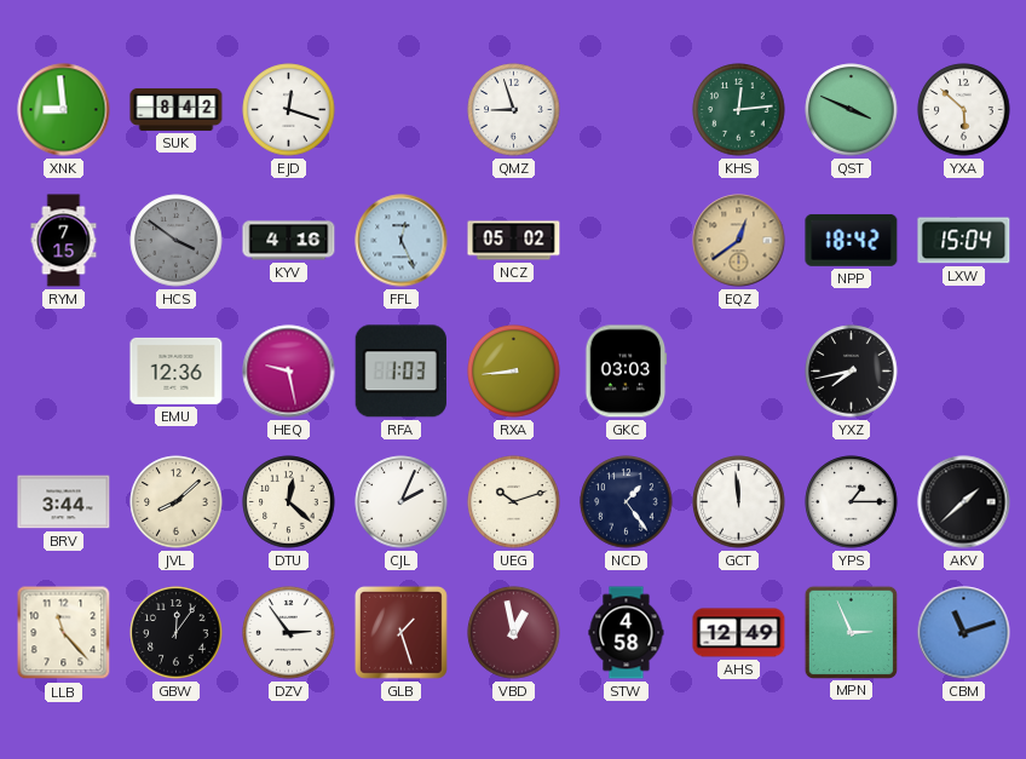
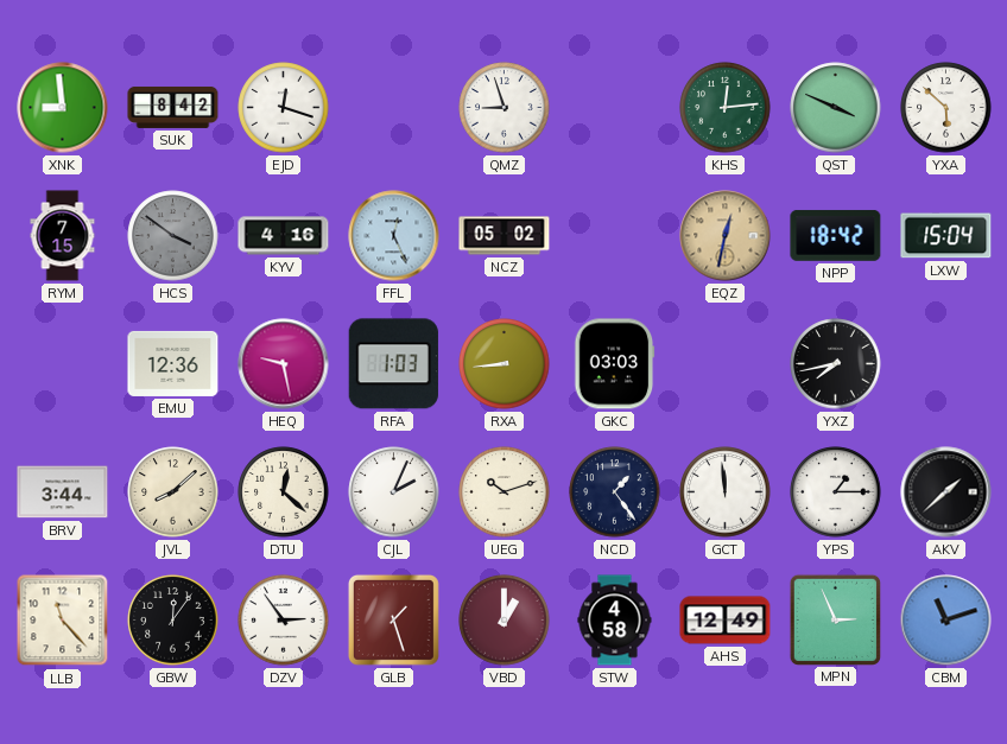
EQZ: 12:39 -> 12:32
VBD: 12:58 -> 1:00
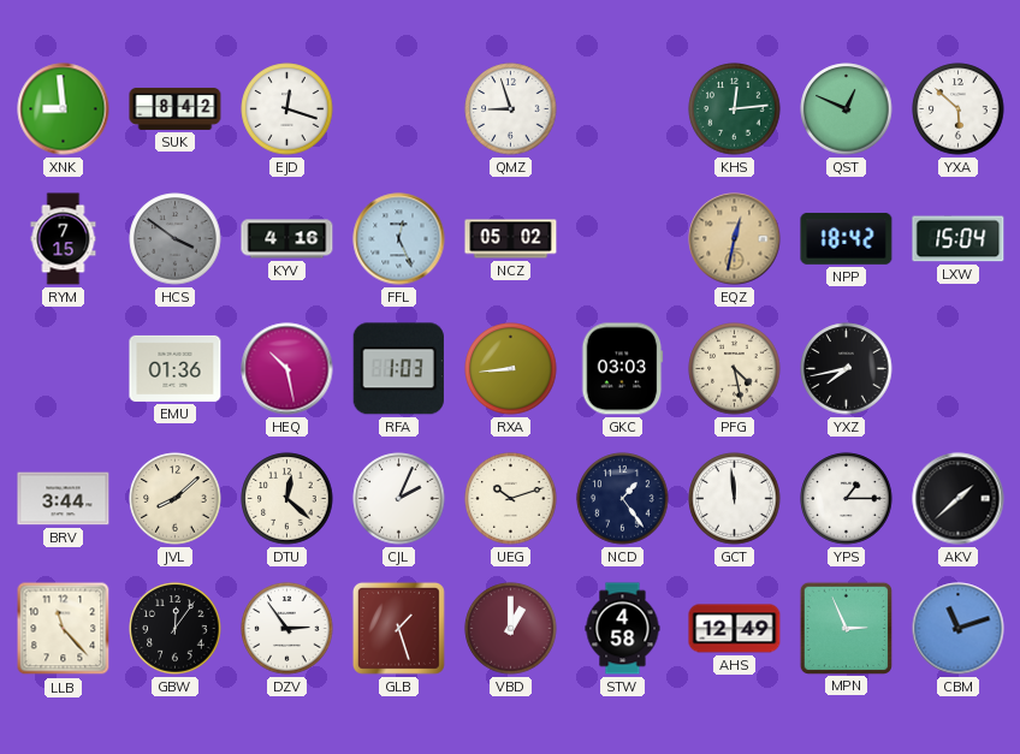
QST: 3:49 -> 12:49
EMU: 12:36 -> 01:36
HEQ: 9:28 -> 10:28
PFG: none -> 4:28
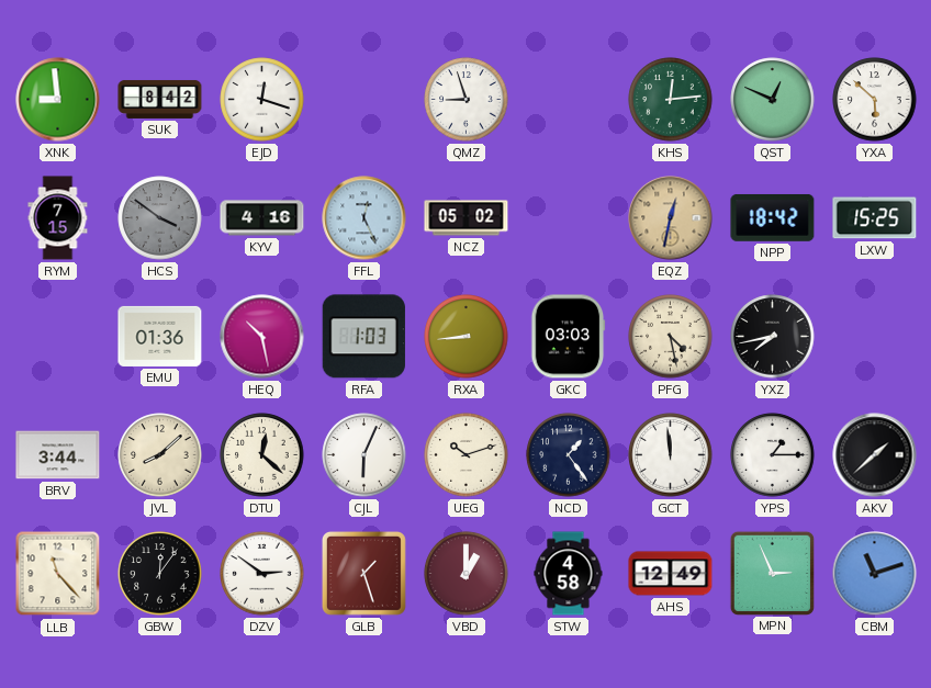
LXW: 15:04 -> 15:25
CJL: 2:04 -> 6:04
DZV: 2:54 -> 2:51
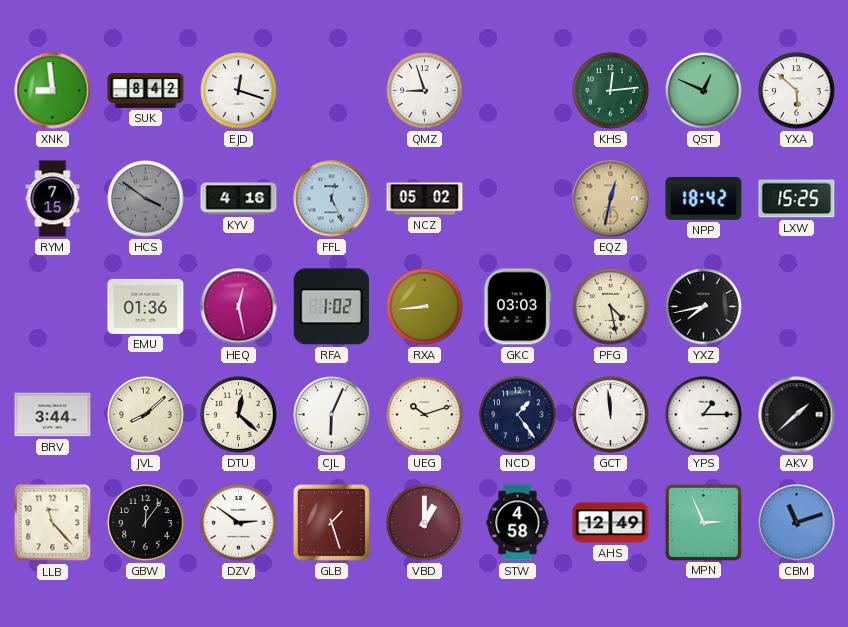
HEQ: 10:28 -> 12:28
RFA: 1:03 -> 1:02
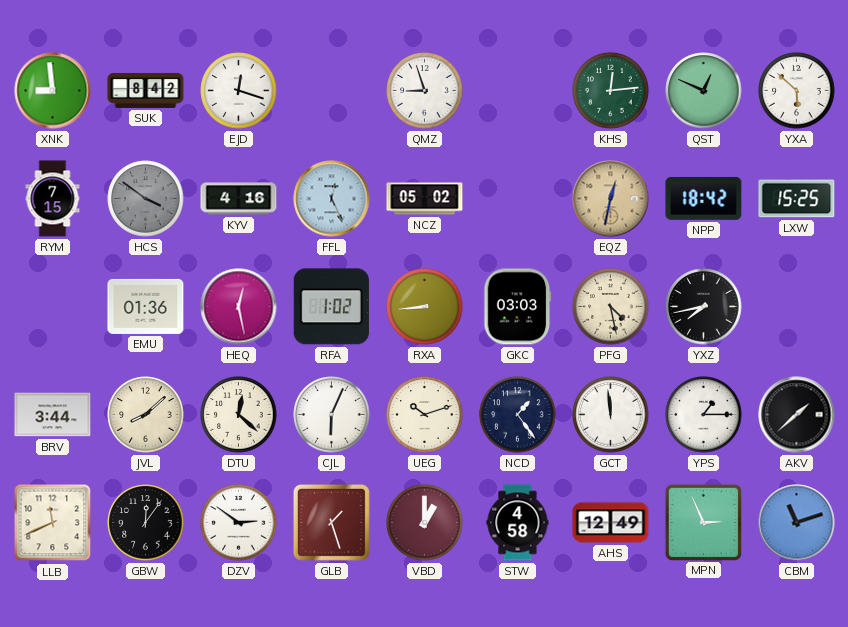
LLB: 11:23 -> 11:41
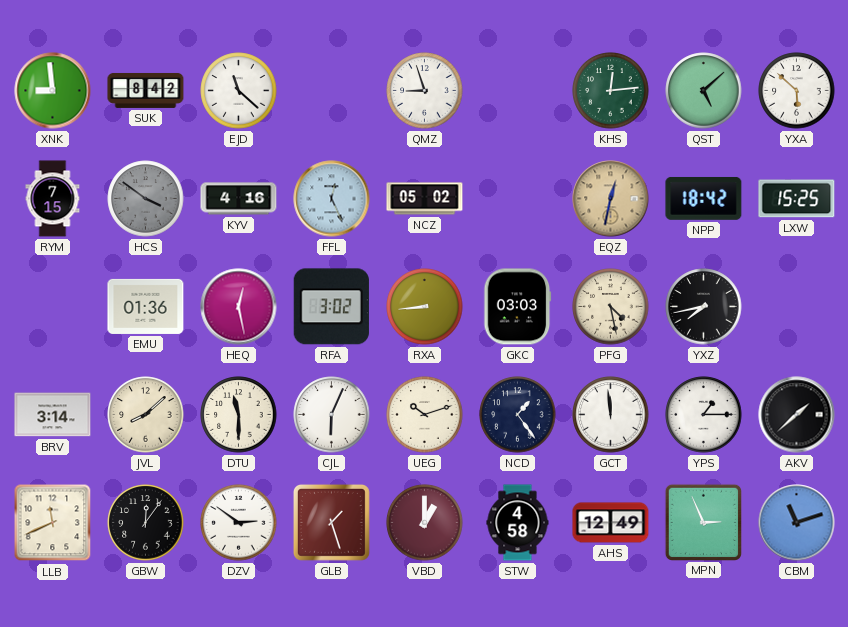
EJD: 12:18 -> 11:22
QST: 12:49 -> 5:08
RFA: 1:02 -> 3:02
BRV: 3:44 -> 3:14
DTU: 12:22 -> 11:30
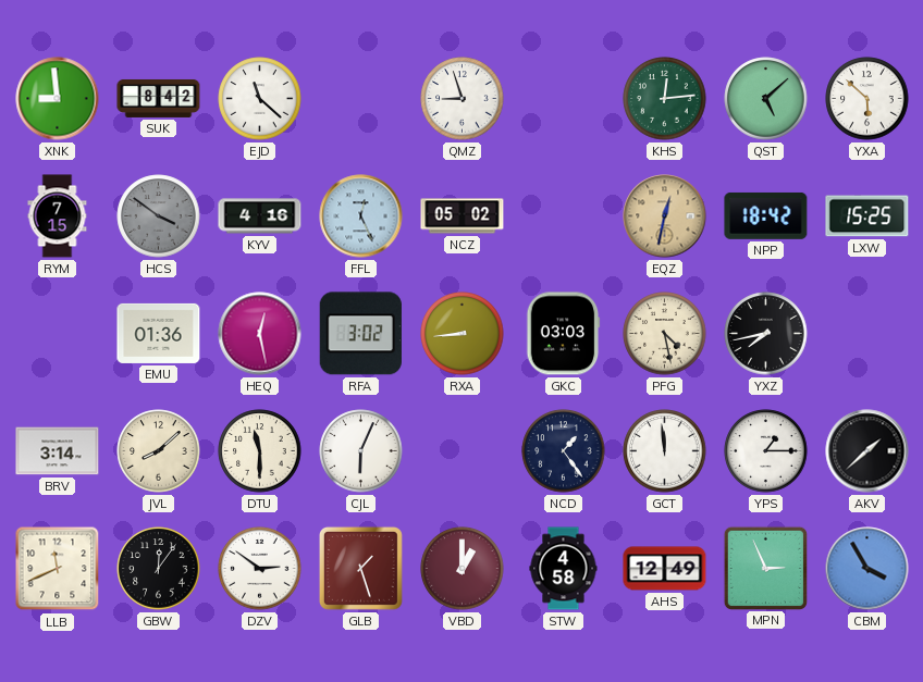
UEG: 10:12 -> none
CBM: 11:12 -> 3:55
